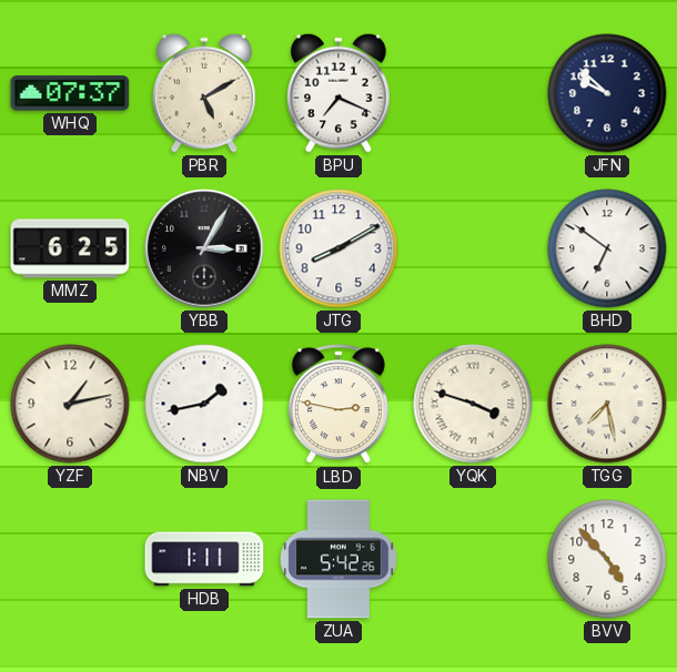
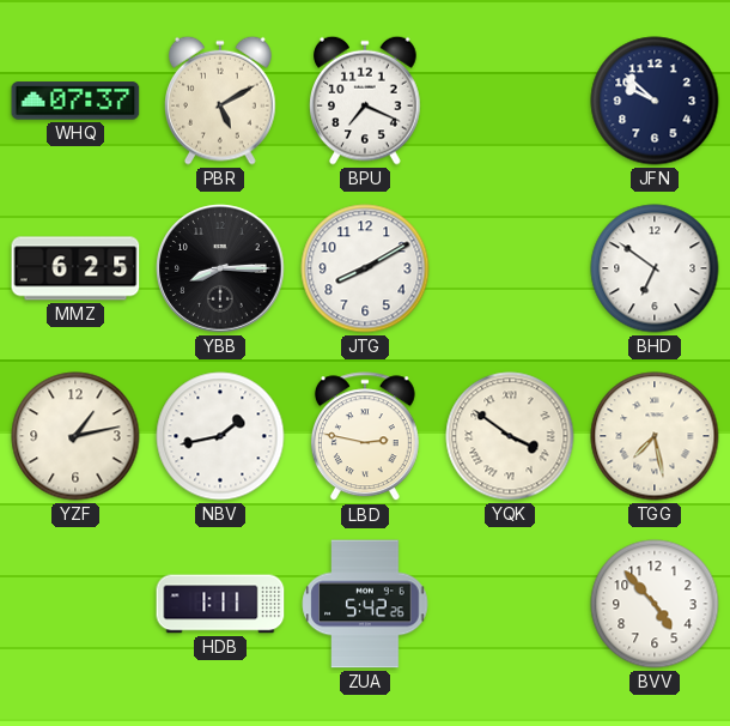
YBB: 3:05 -> 8:15
YQK: 3:48 -> 3:51
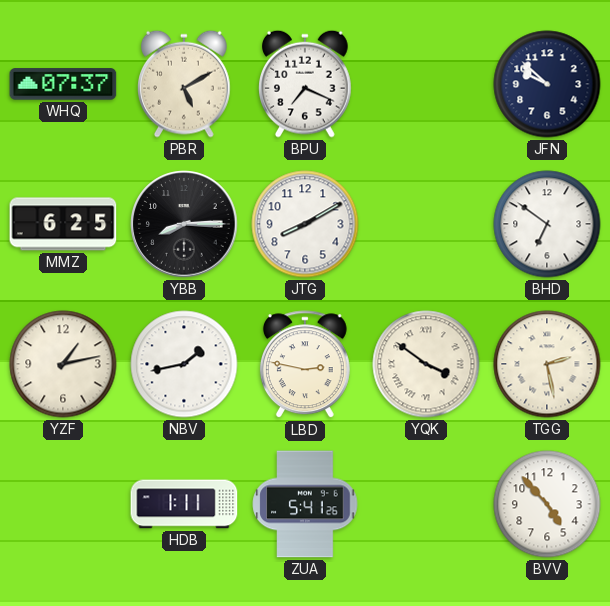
TGG: 7:28 -> 2:28
ZUA: 5:42 -> 5:41
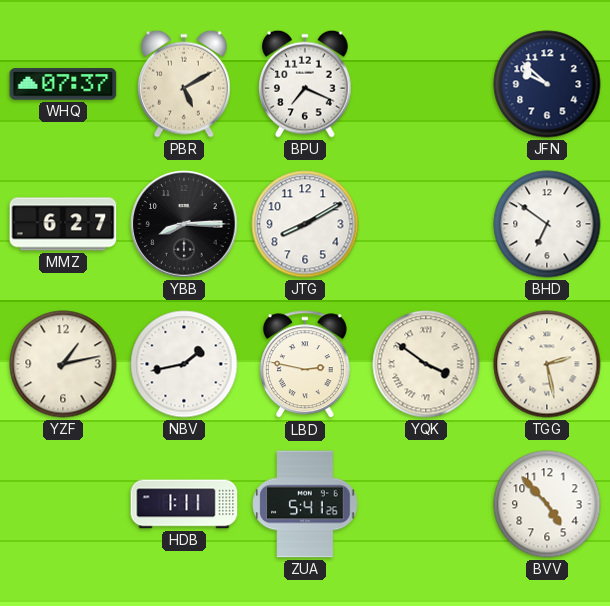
MMZ: 6:25 -> 6:27
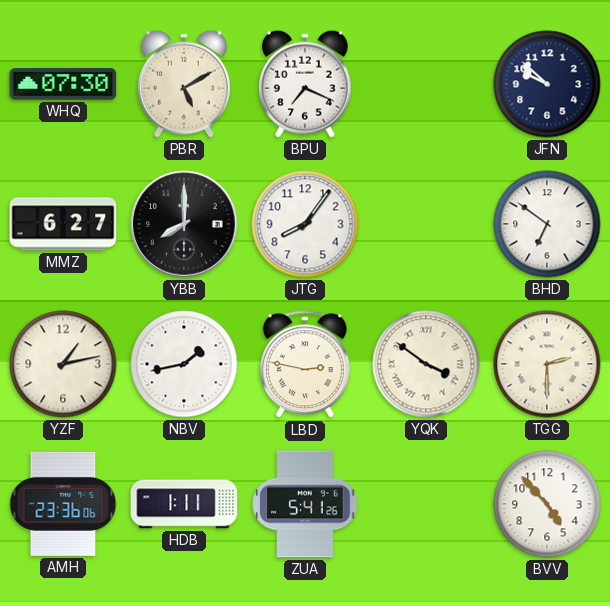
WHQ: 07:37 -> 07:30
YBB: 8:15 -> 8:00
JTG: 8:10 -> 8:06
TGG: 2:28 -> 2:30
AMH: none -> 23:36
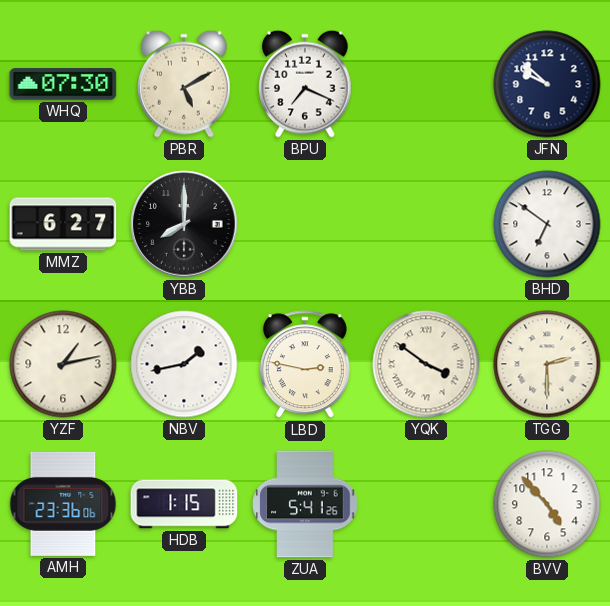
JTG: 8:06 -> none
HDB: 1:11 -> 1:15
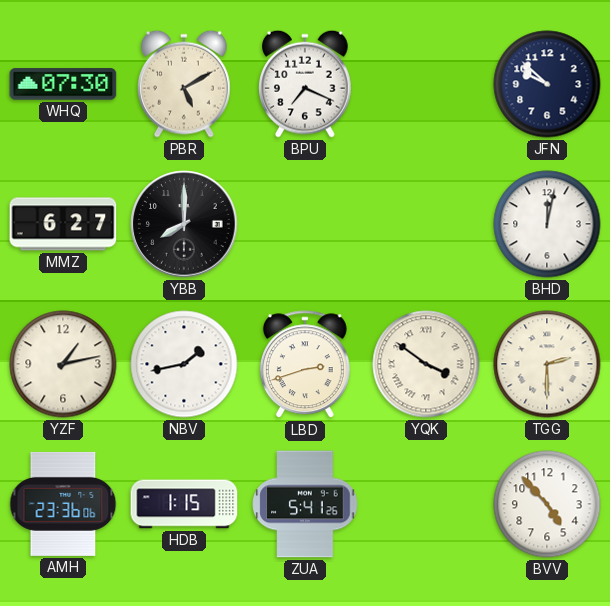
BHD: 6:51 -> 12:02
LBD: 2:47 -> 2:42
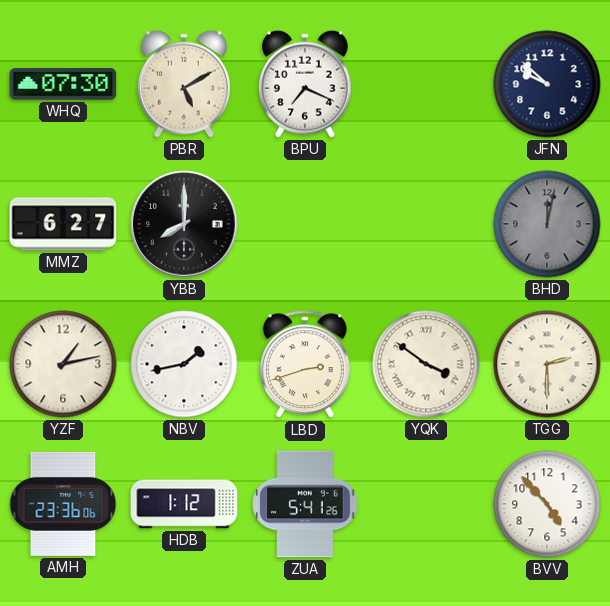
BHD dial: white -> grey
HDB: 1:15 -> 1:12
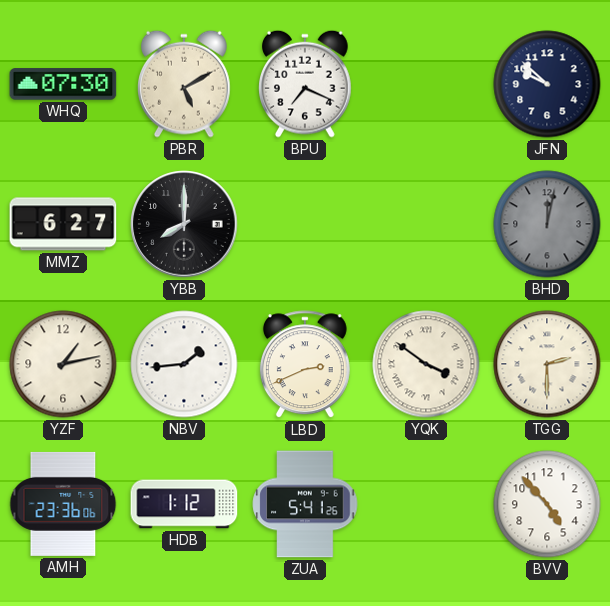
NBV: 1:43 -> 1:44
LBD: 2:42 -> 2:41
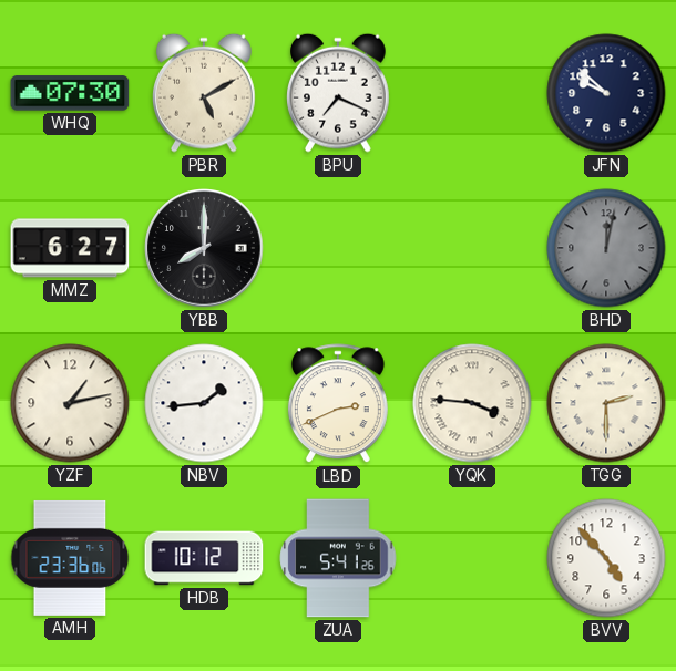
YQK: 3:51 -> 3:46
HDB: 1:12 -> 10:12
